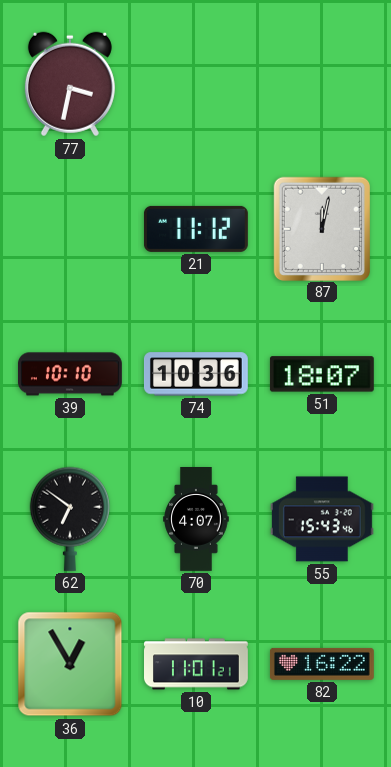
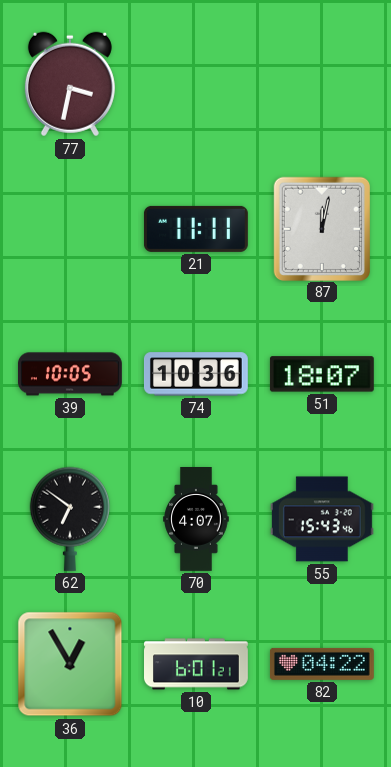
21: 11:12 -> 11:11
39: 10:10 -> 10:05
10: 11:01 -> 6:01
82: 16:22 -> 04:22
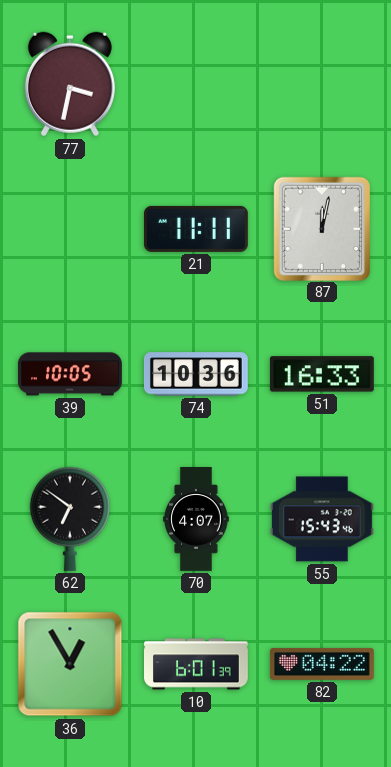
51: 18:07 -> 16:33
10: 6:01:21 -> 6:01:39
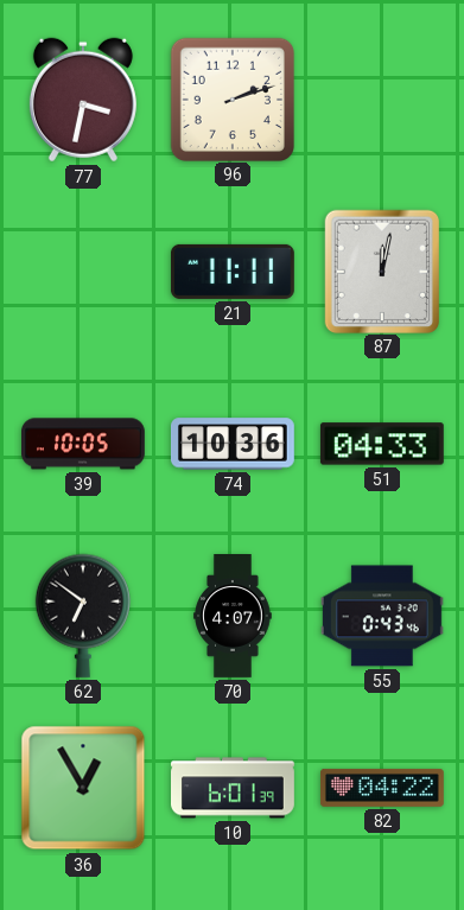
96: none -> 2:12
51: 16:33 -> 04:33
55: 15:43 -> 0:43
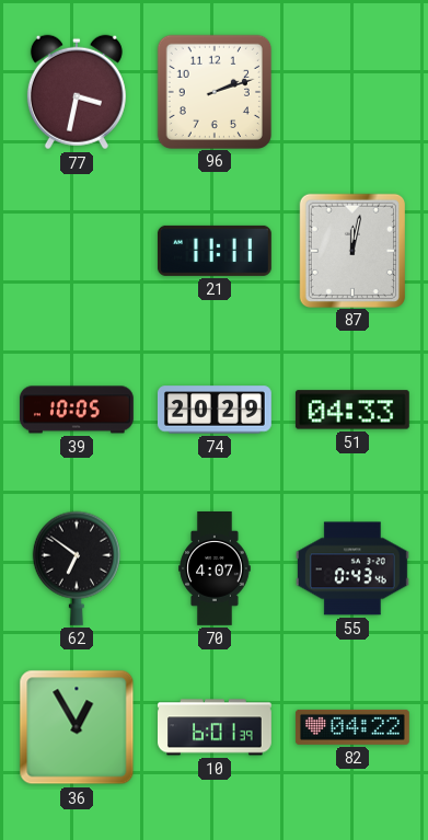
74: 10:36 -> 20:29
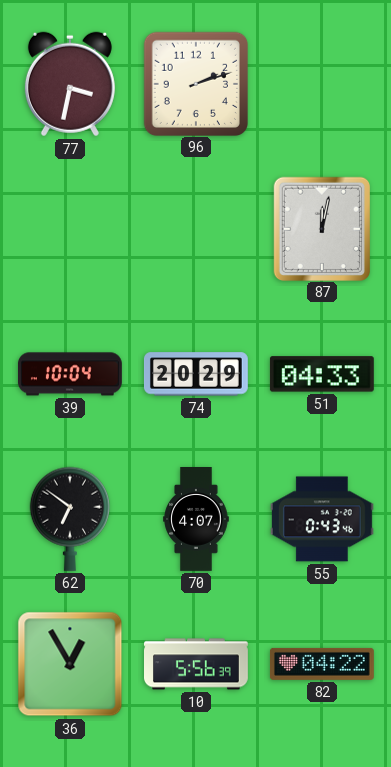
21: 11:11 -> none
39: 10:05 -> 10:04
10: 6:01 -> 5:56
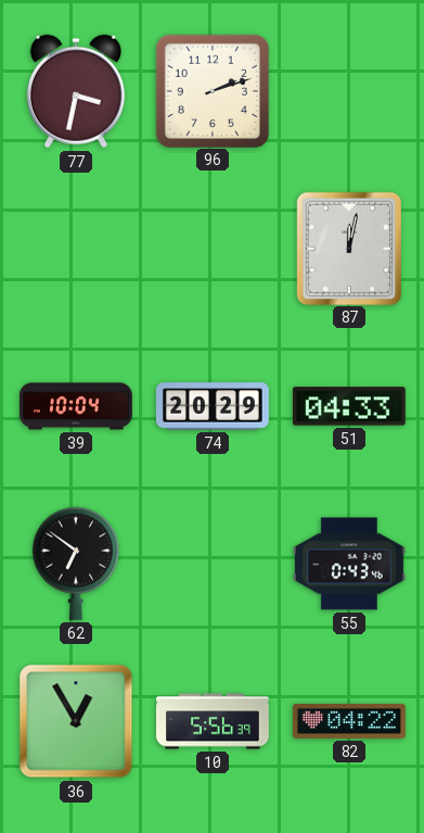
70: 4:07 -> none
